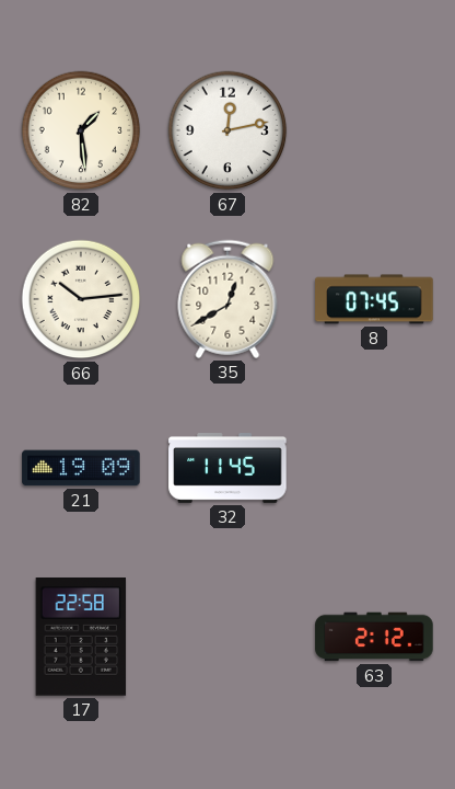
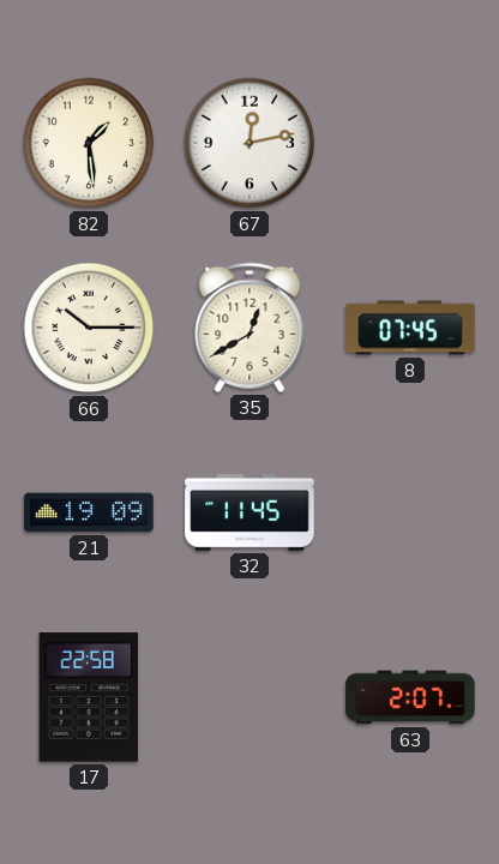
66: 10:14 -> 10:15
63: 2:12 -> 2:07
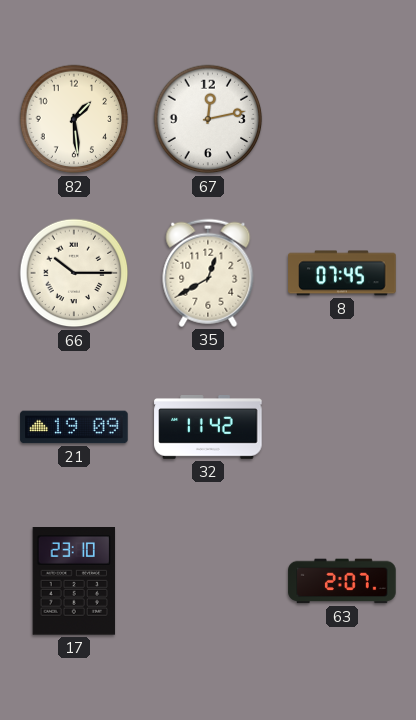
32: 11:45 -> 11:42
17: 22:58 -> 23:10
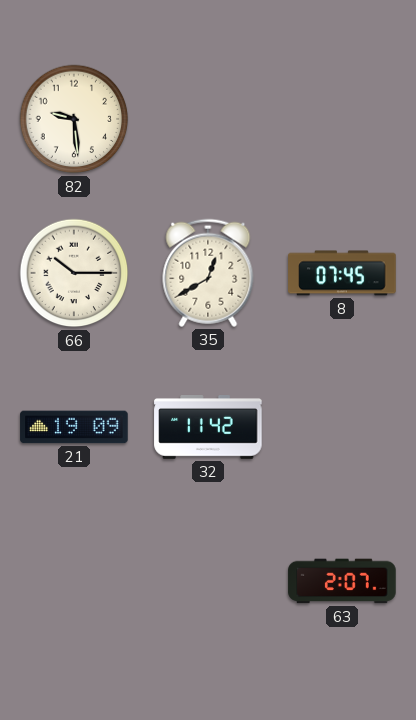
82: 1:29 -> 9:29
67: 12:13 -> none
17: 23:10 -> none
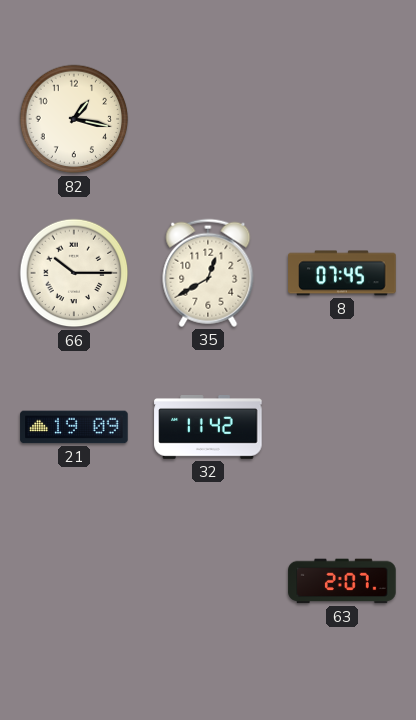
82: 9:29 -> 1:17
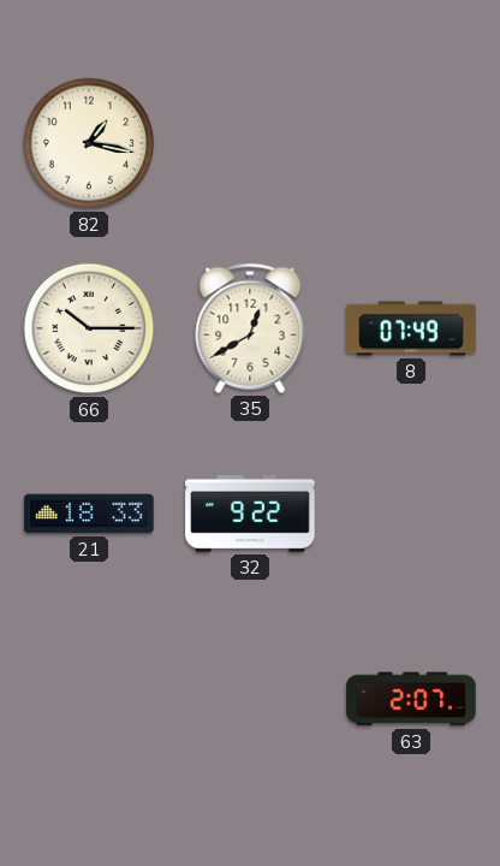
8: 07:45 -> 07:49
21: 19:09 -> 18:33
32: 11:42 -> 9:22
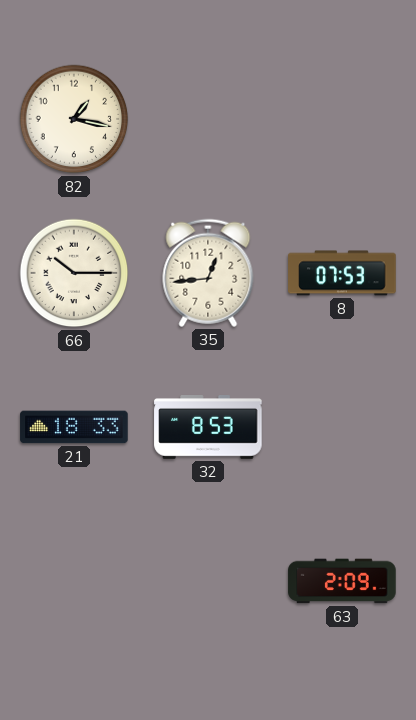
35: 12:40 -> 12:44
8: 07:49 -> 07:53
32: 9:22 -> 8:53
63: 2:07 -> 2:09
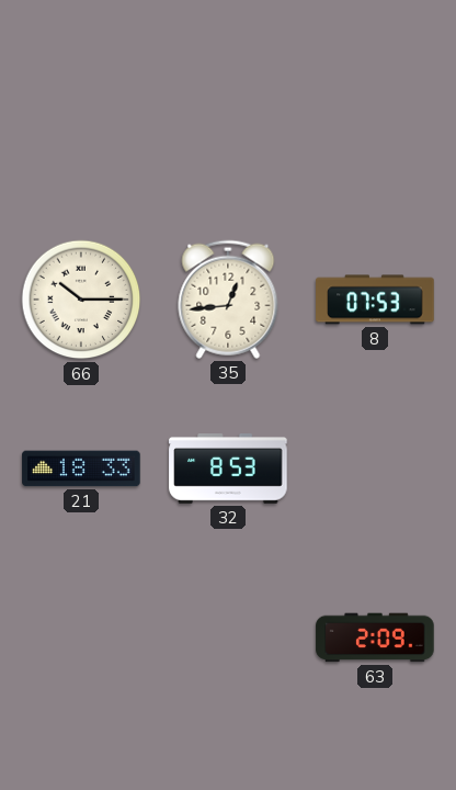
82: 1:17 -> none
